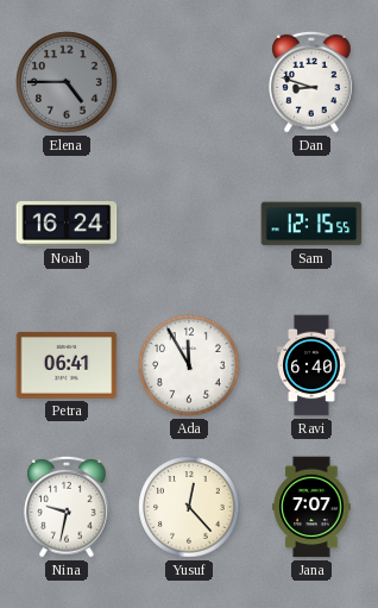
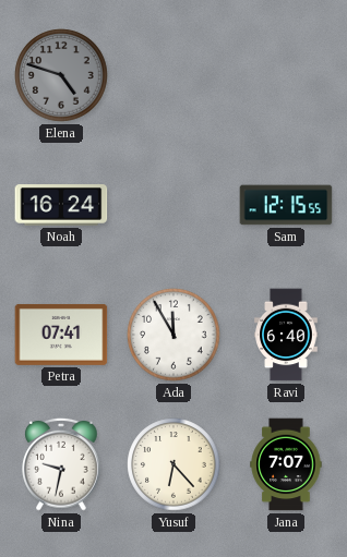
Elena: 4:45 -> 4:48
Dan: 8:48 -> none
Petra: 06:41 -> 07:41
Yusuf: 12:23 -> 6:23
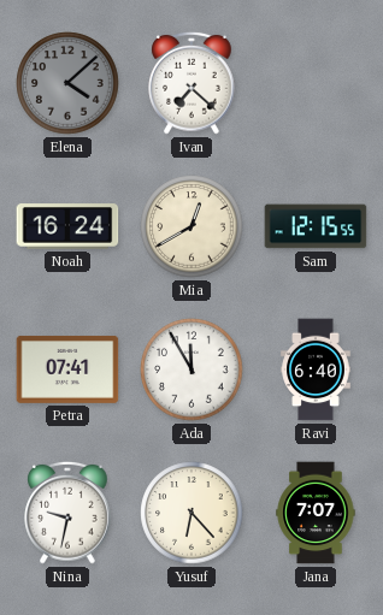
Elena: 4:48 -> 4:08
Ivan: none -> 7:22
Mia: none -> 12:40
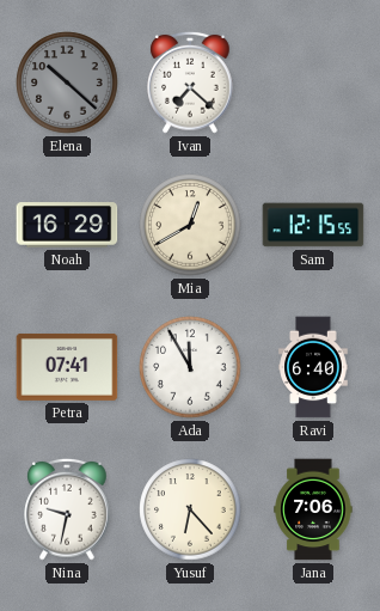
Elena: 4:08 -> 10:22
Noah: 16:24 -> 16:29
Jana: 7:07 -> 7:06
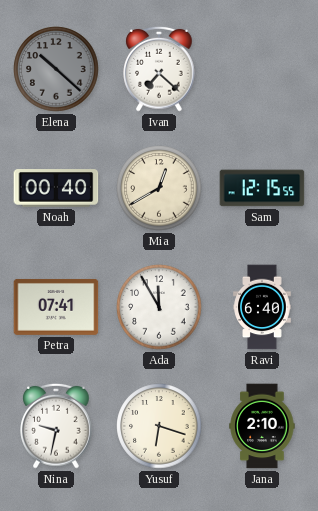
Noah: 16:29 -> 00:40
Yusuf: 6:23 -> 6:18
Jana: 7:06 -> 2:10
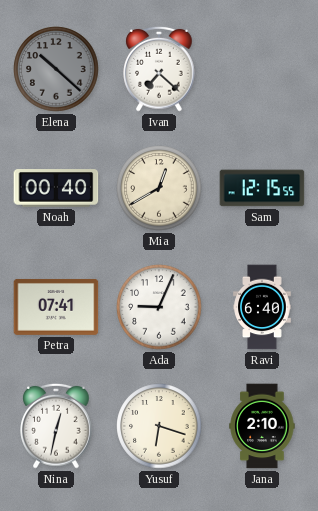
Ada: 11:55 -> 9:04
Nina: 9:32 -> 12:32
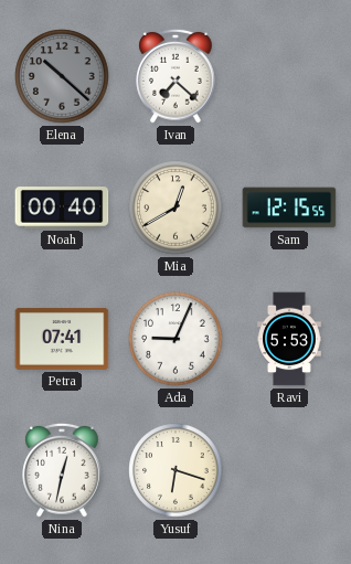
Ravi: 6:40 -> 5:53
Jana: 2:10 -> none
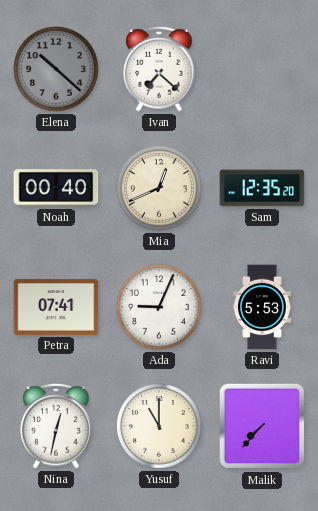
Mia: 12:40 -> 12:41
Sam: 12:15 -> 12:35
Yusuf: 6:18 -> 11:00
Malik: none -> 7:37
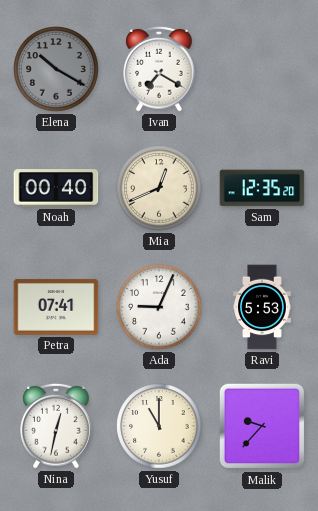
Elena: 10:22 -> 10:20
Ivan: 7:22 -> 7:20
Malik: 7:37 -> 9:37
